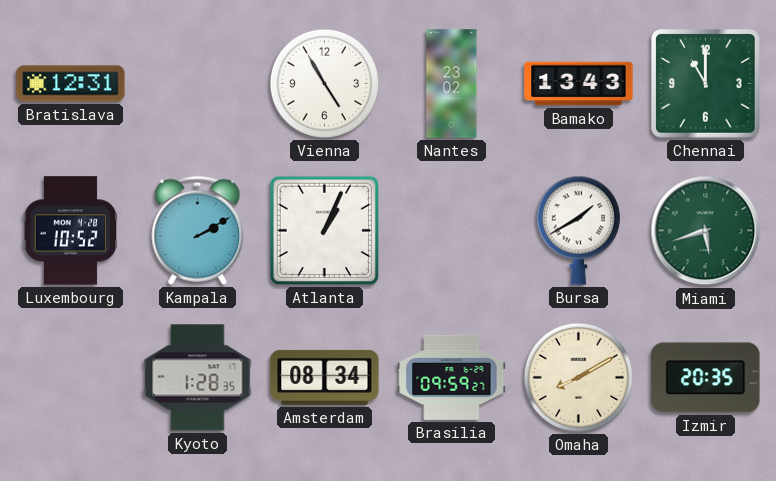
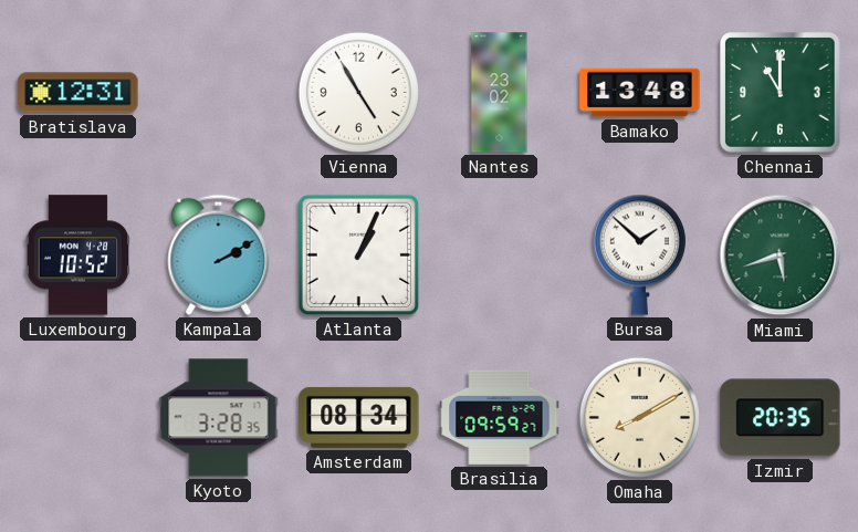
Bamako: 13:43 -> 13:48
Bursa: 1:40 -> 1:52
Kyoto: 1:28 -> 3:28
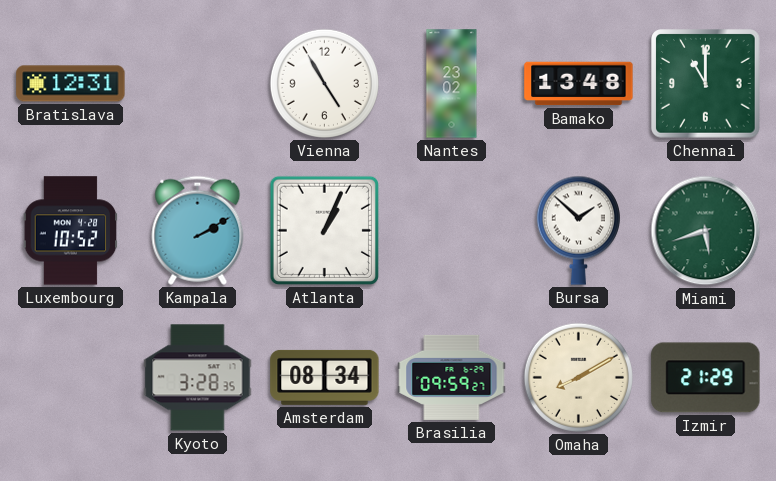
Izmir: 20:35 -> 21:29
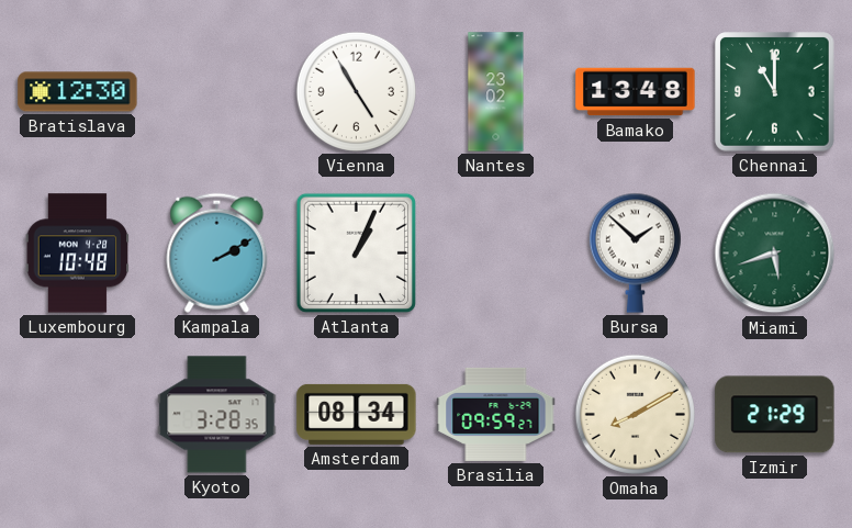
Bratislava: 12:31 -> 12:30
Luxembourg: 10:52 -> 10:48
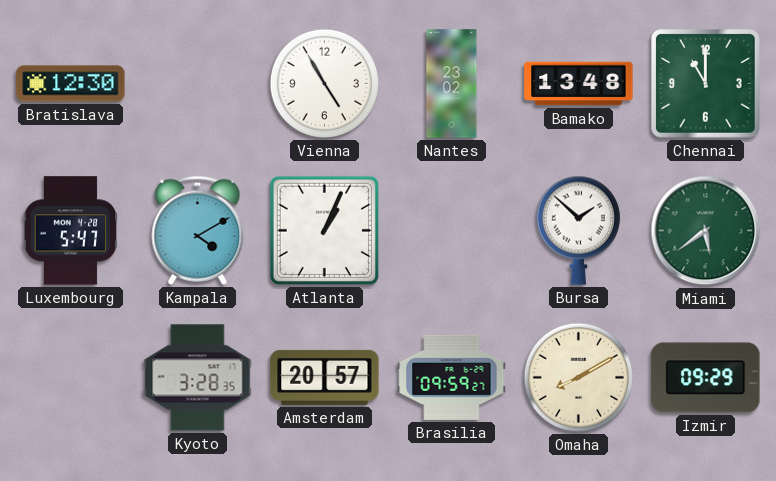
Luxembourg: 10:48 -> 5:47
Kampala: 2:10 -> 4:10
Miami: 5:42 -> 5:39
Amsterdam: 08:34 -> 20:57
Izmir: 21:29 -> 09:29
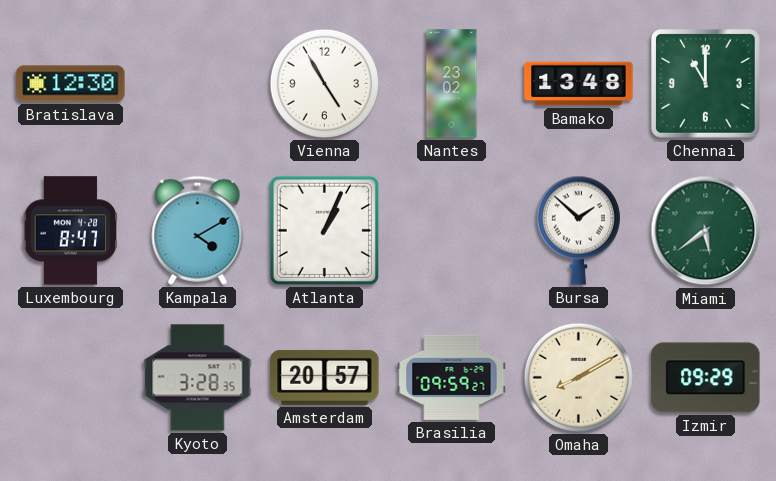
Luxembourg: 5:47 -> 8:47
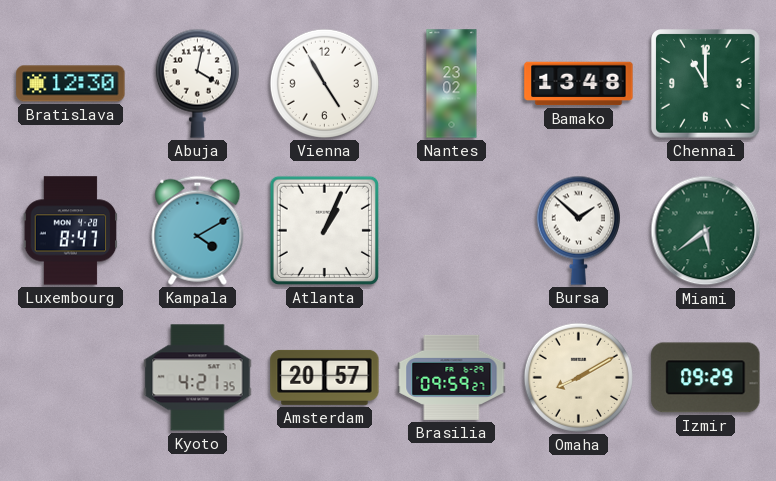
Abuja: none -> 4:02
Kyoto: 3:28 -> 4:21
